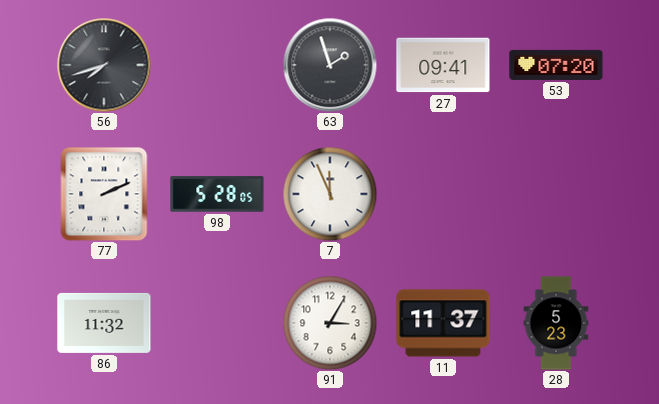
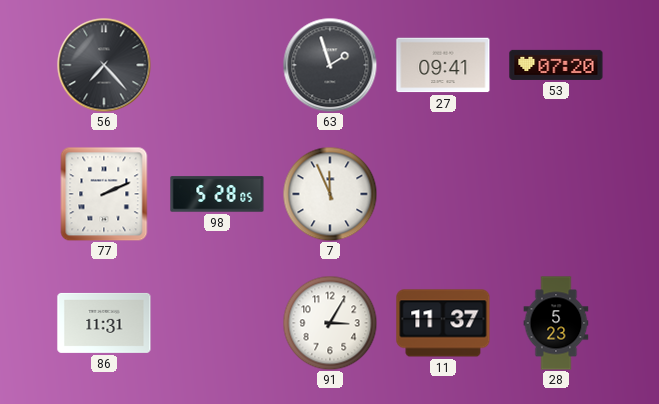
56: 7:42 -> 7:23
86: 11:32 -> 11:31
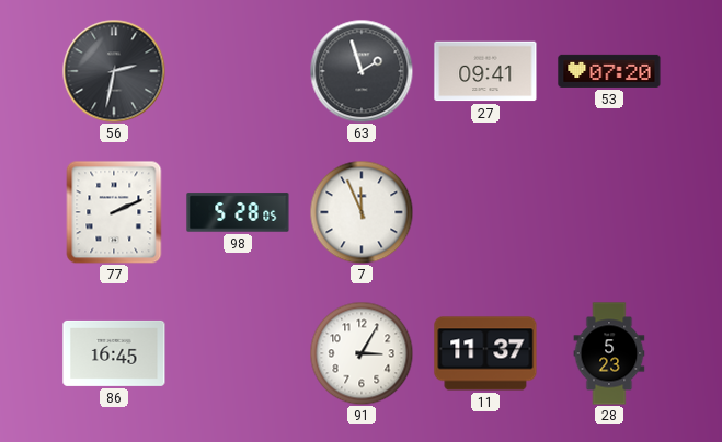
56: 7:23 -> 2:32
86: 11:31 -> 16:45
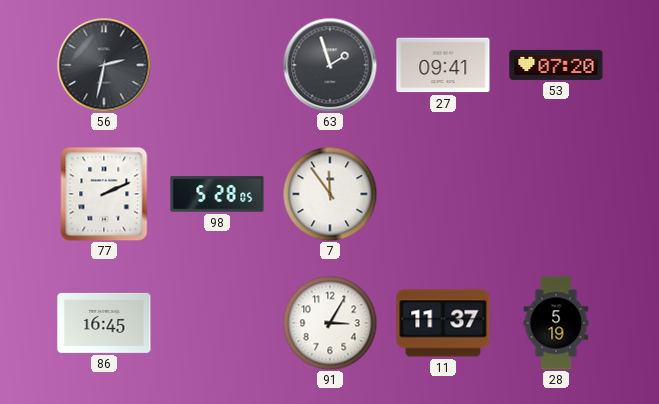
7: 11:56 -> 11:54
28: 5:23 -> 5:19
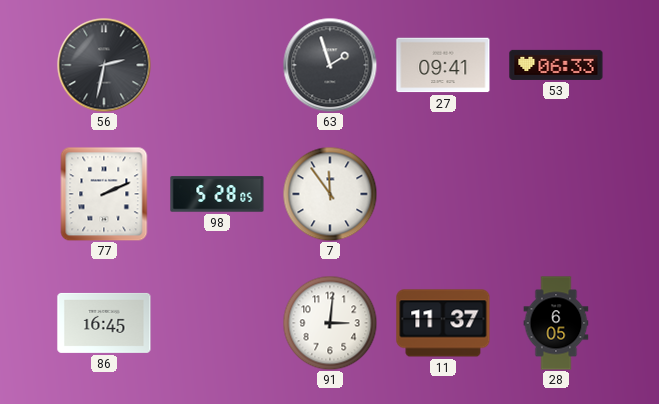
53: 07:20 -> 06:33
91: 3:05 -> 3:01
28: 5:19 -> 6:05
